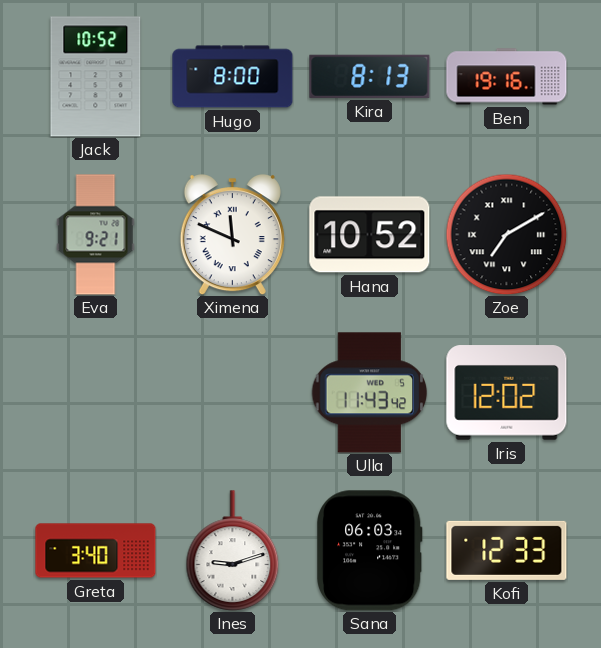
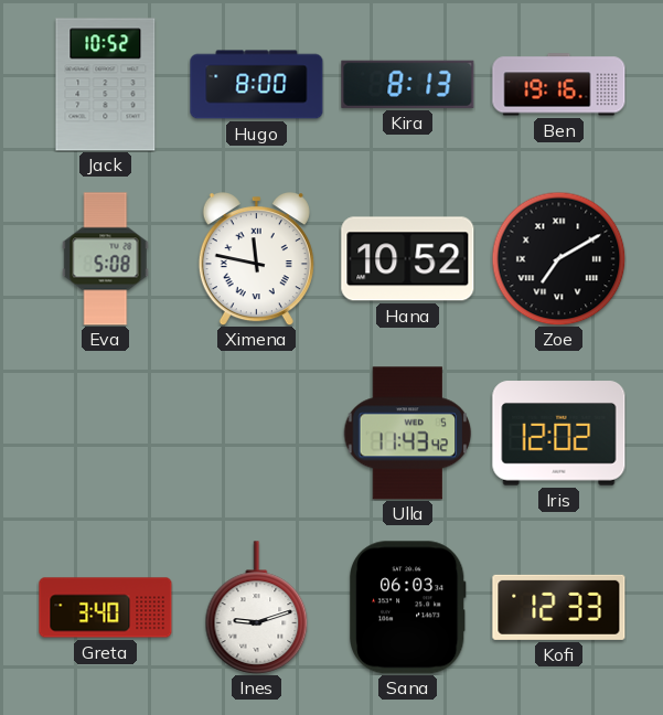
Eva: 9:21 -> 5:08
Ximena: 11:49 -> 11:47
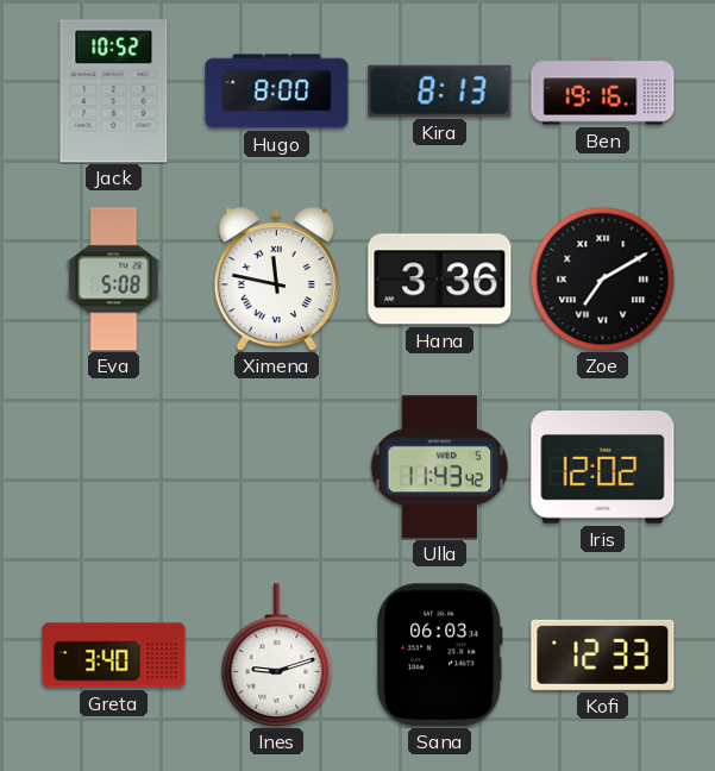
Hana: 10:52 -> 3:36
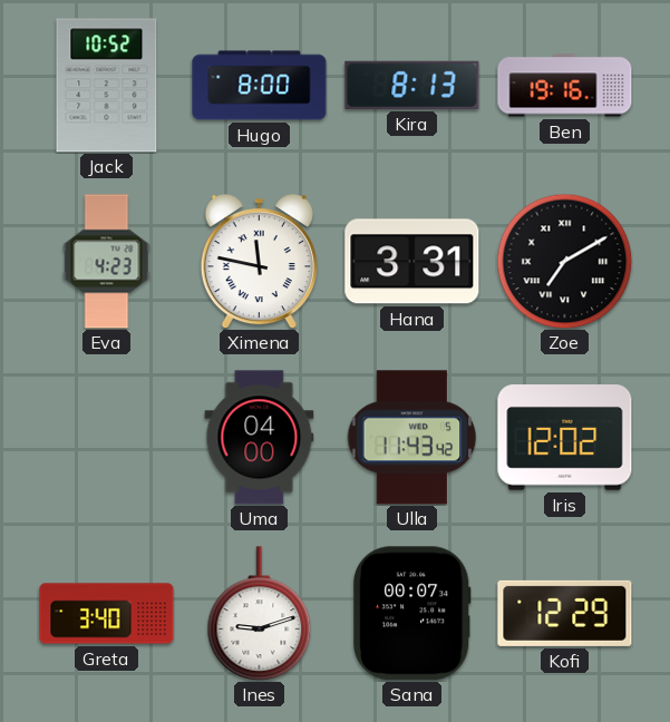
Eva: 5:08 -> 4:23
Hana: 3:36 -> 3:31
Uma: none -> 04:00
Sana: 06:03 -> 00:07
Kofi: 12:33 -> 12:29
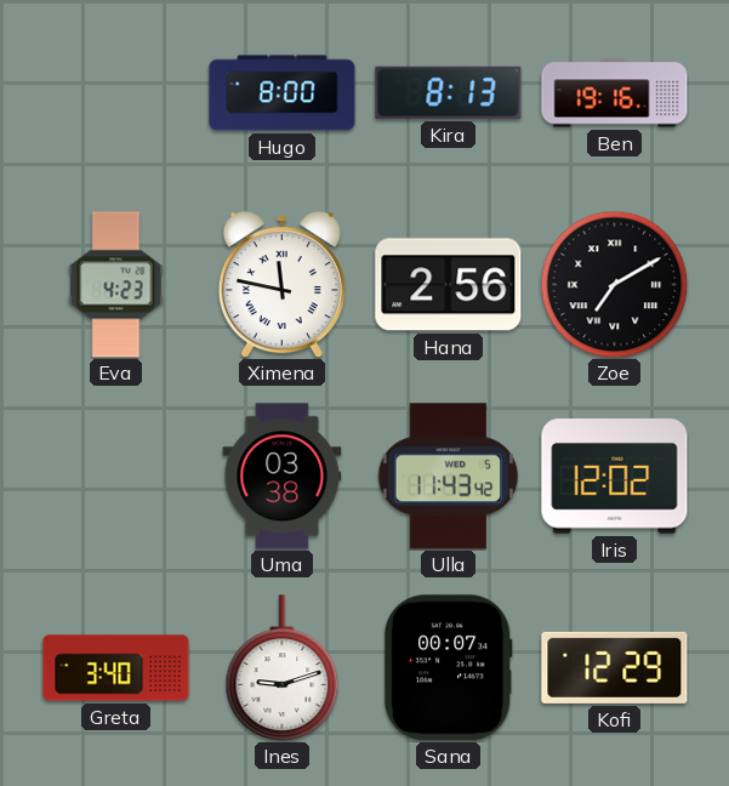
Jack: 10:52 -> none
Hana: 3:31 -> 2:56
Uma: 04:00 -> 03:38
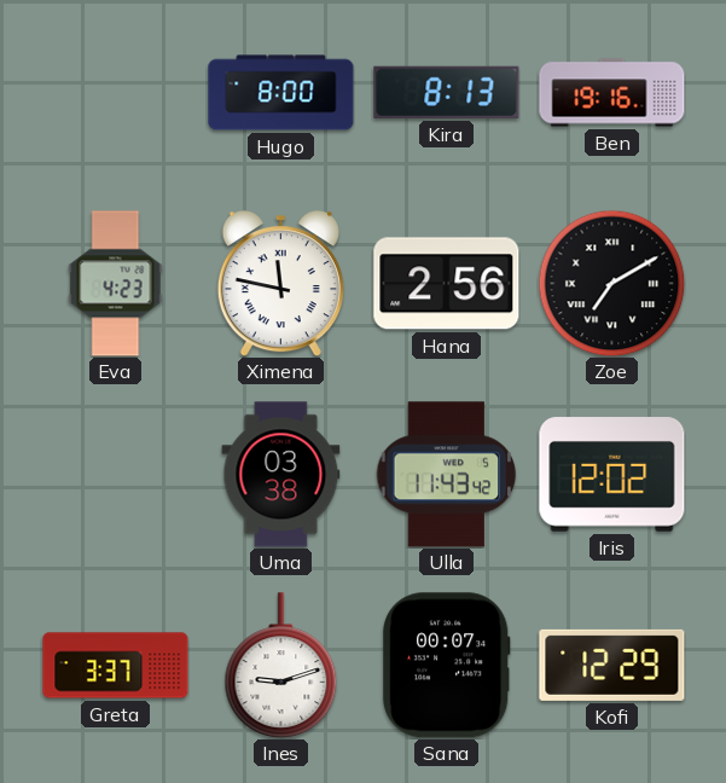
Greta: 3:40 -> 3:37
